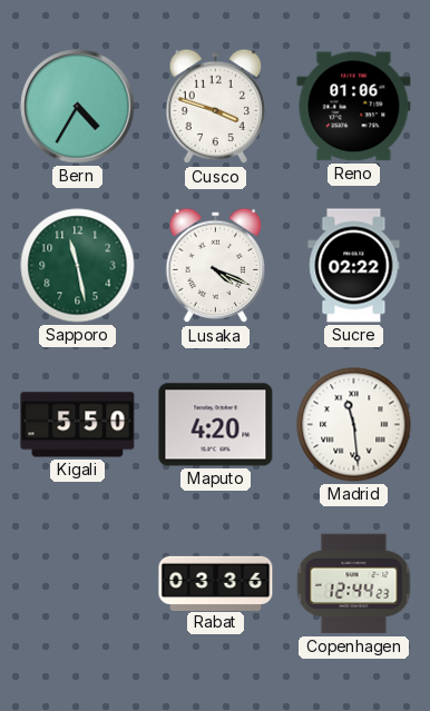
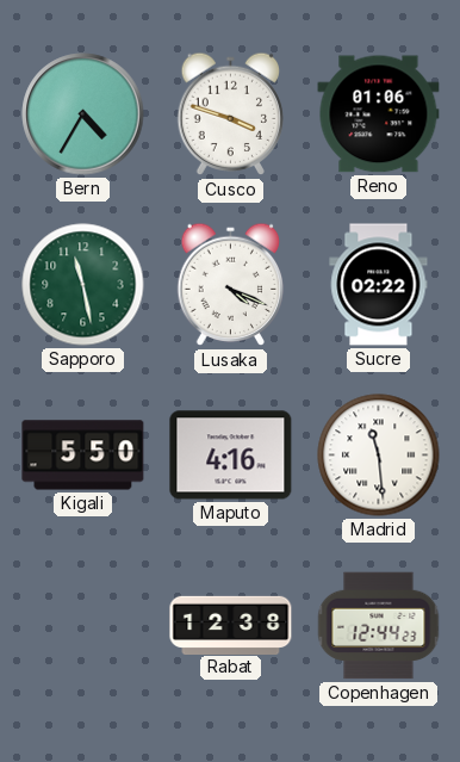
Maputo: 4:20 -> 4:16
Rabat: 03:36 -> 12:38
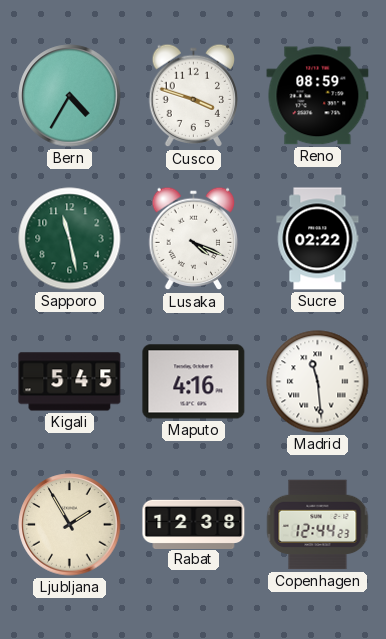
Reno: 01:06 -> 08:59
Kigali: 5:50 -> 5:45
Ljubljana: none -> 1:55
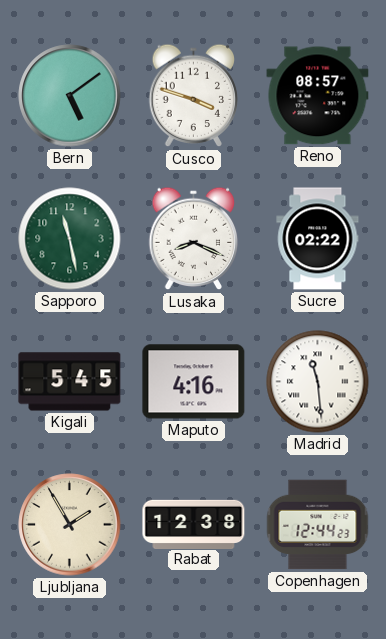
Bern: 4:35 -> 5:09
Reno: 08:59 -> 08:57
Lusaka: 4:19 -> 8:19
